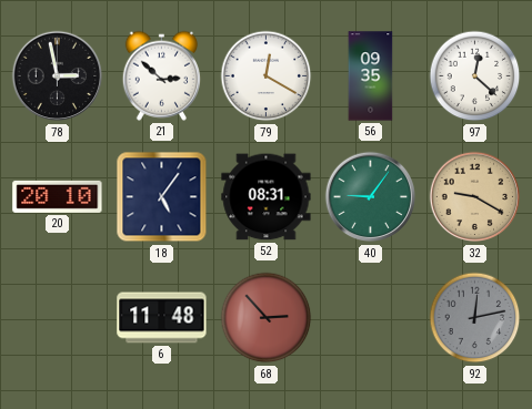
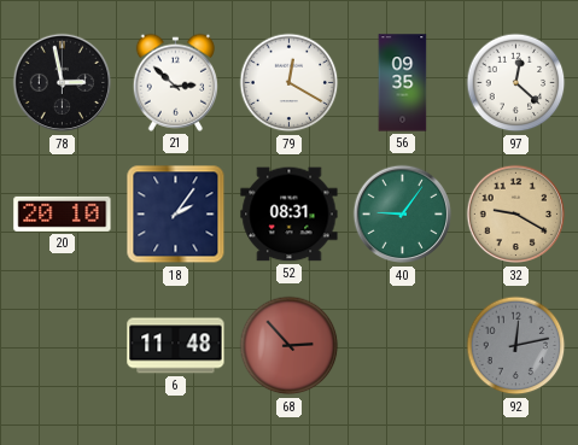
18: 5:06 -> 2:06
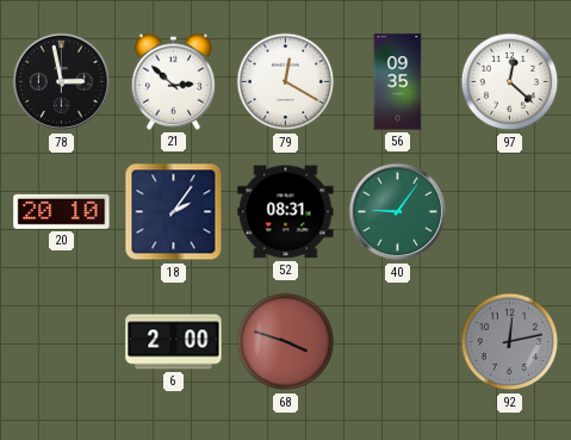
32: 9:20 -> none
6: 11:48 -> 2:00
68: 2:53 -> 3:48
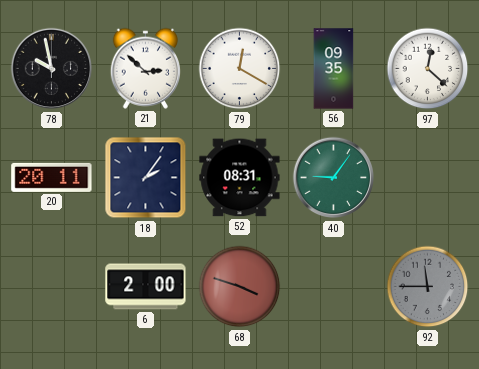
78: 2:58 -> 9:58
20: 20:10 -> 20:11
92: 12:13 -> 11:45
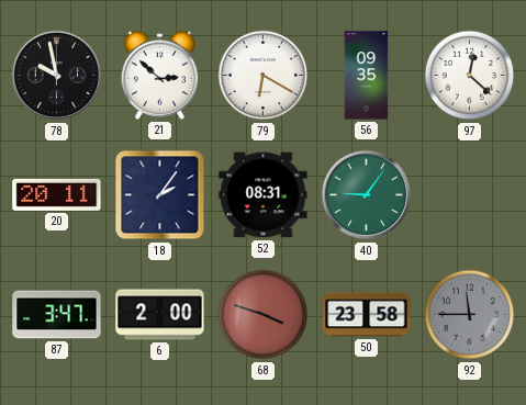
79: 12:20 -> 6:20
87: none -> 3:47
50: none -> 23:58
